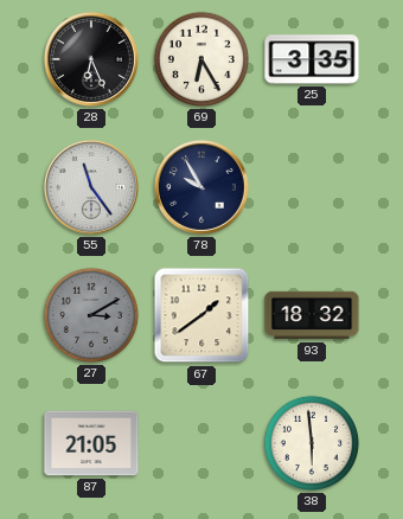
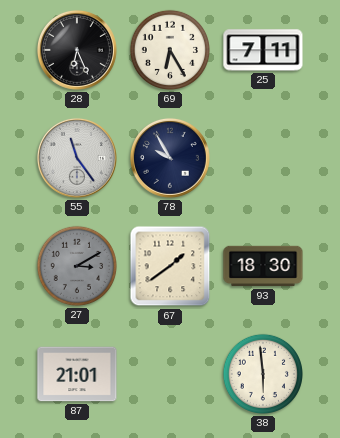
25: 3:35 -> 7:11
93: 18:32 -> 18:30
87: 21:05 -> 21:01
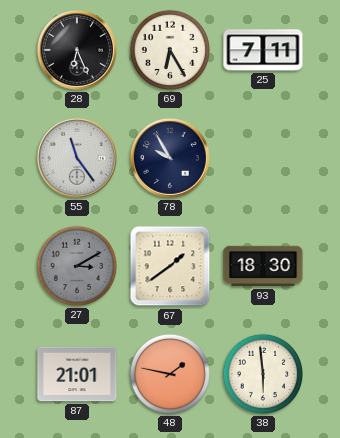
48: none -> 1:47
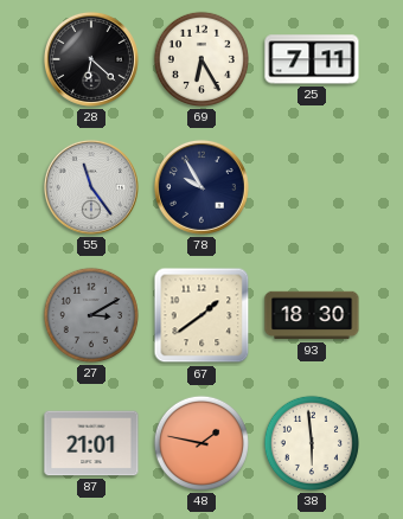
28: 6:26 -> 6:22
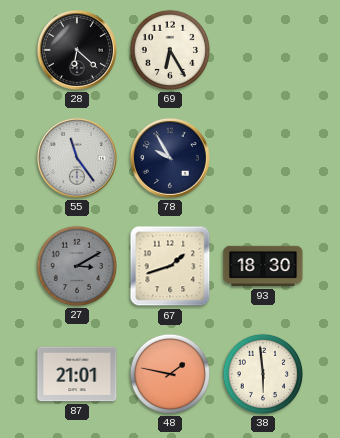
25: 7:11 -> none
67: 1:39 -> 1:42
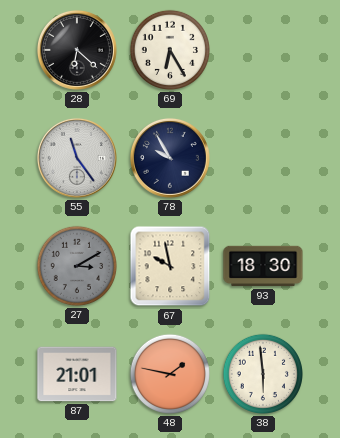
67: 1:42 -> 9:58
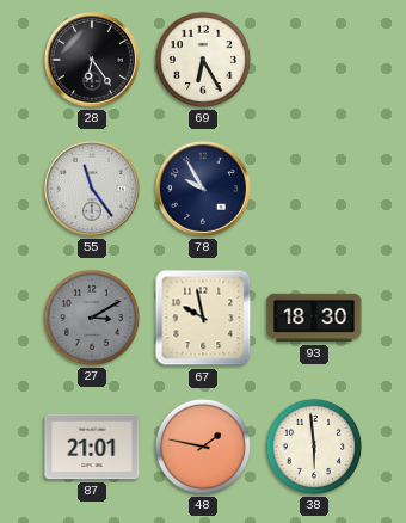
28: 6:22 -> 6:24
